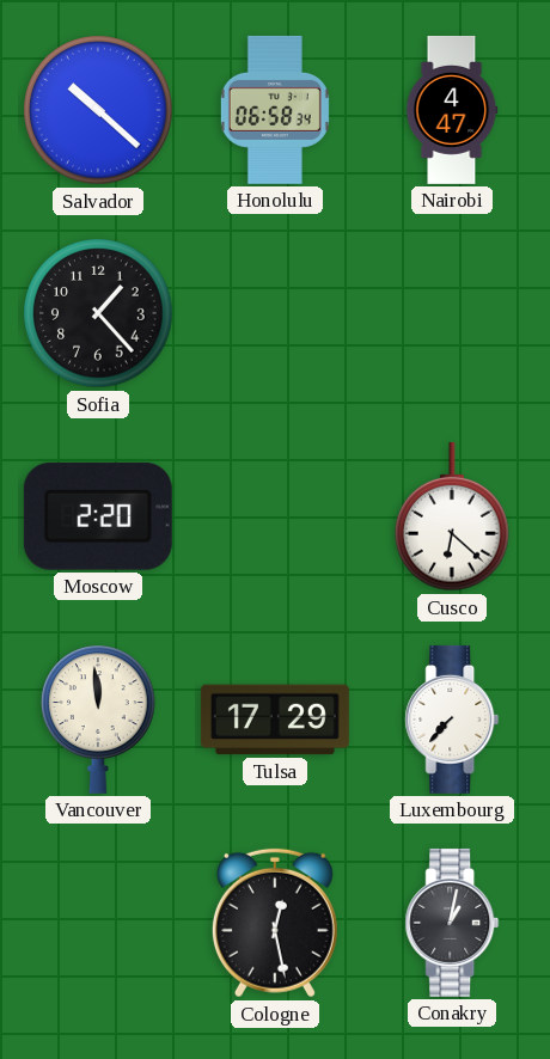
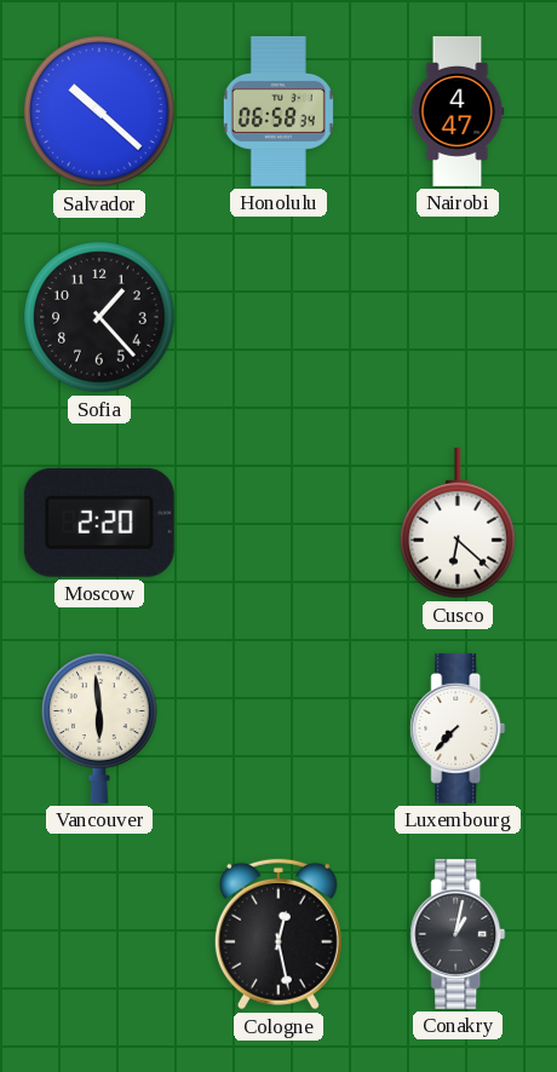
Vancouver: 11:59 -> 5:59
Tulsa: 17:29 -> none
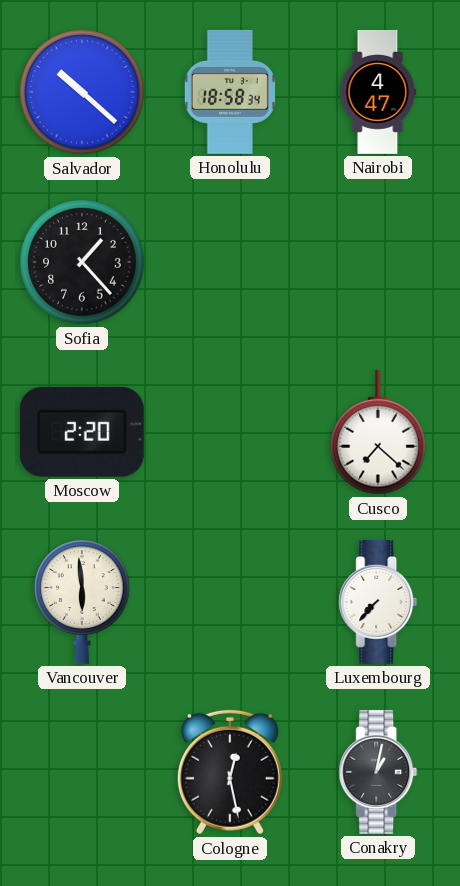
Honolulu: 06:58 -> 18:58
Cusco: 6:22 -> 7:22
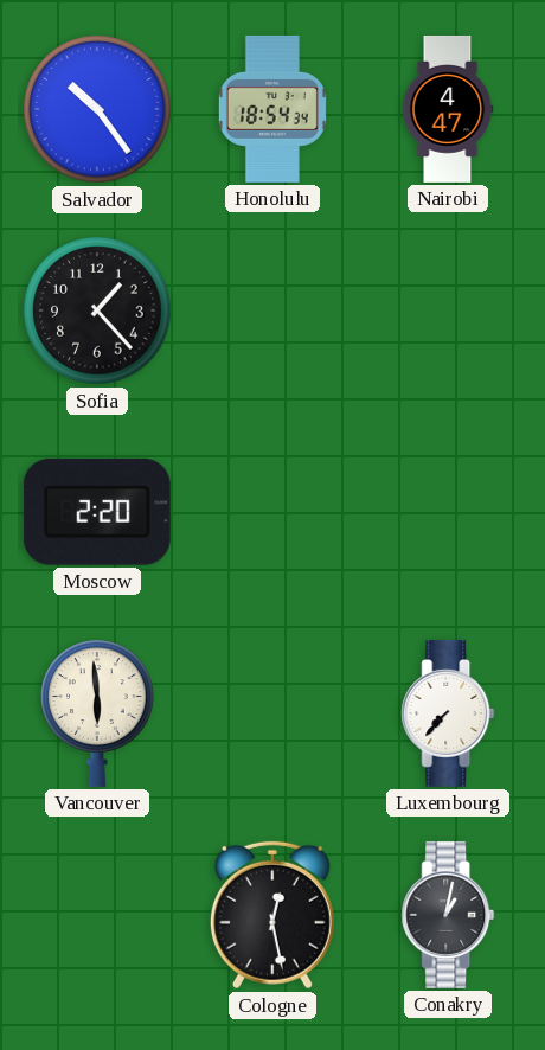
Salvador: 10:22 -> 10:24
Honolulu: 18:58 -> 18:54
Cusco: 7:22 -> none
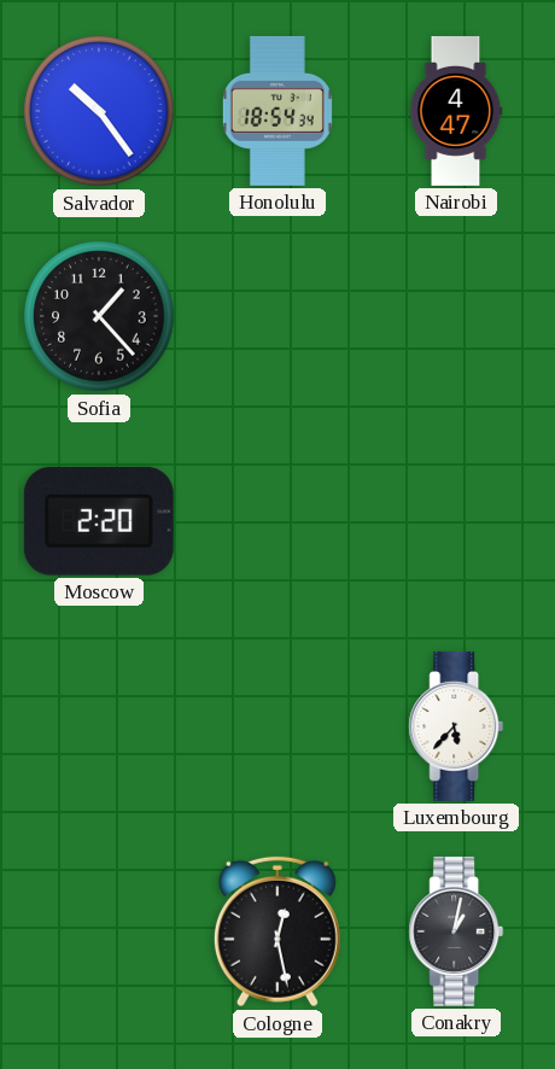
Vancouver: 5:59 -> none
Luxembourg: 7:37 -> 5:37
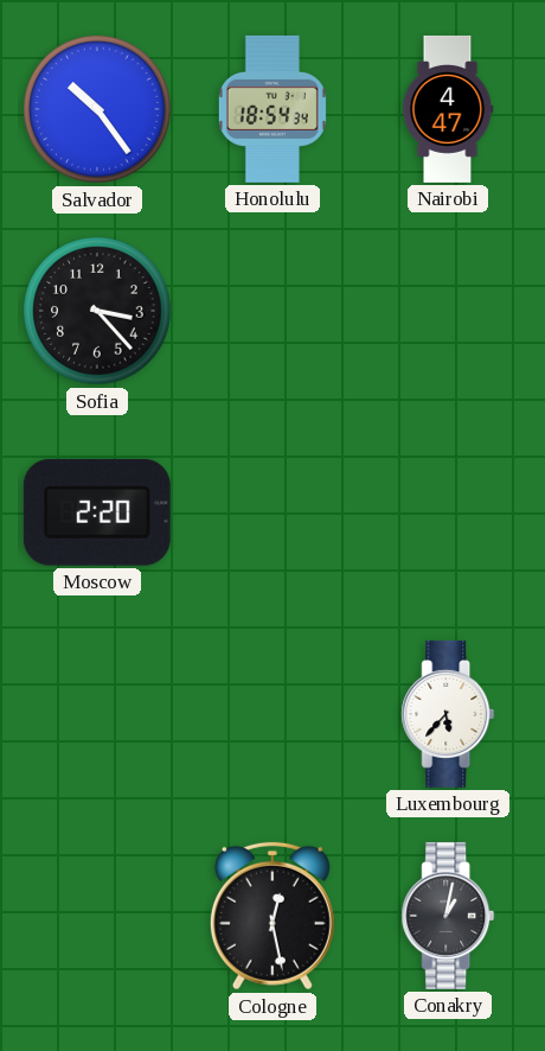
Sofia: 1:23 -> 3:23
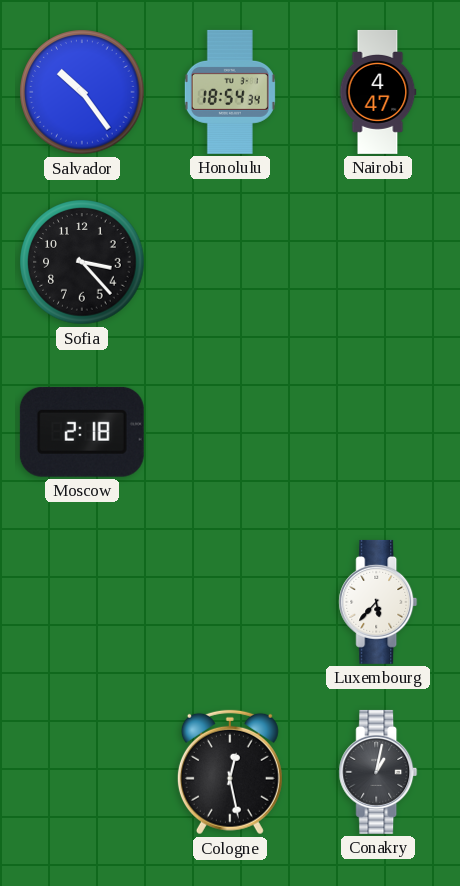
Moscow: 2:20 -> 2:18
